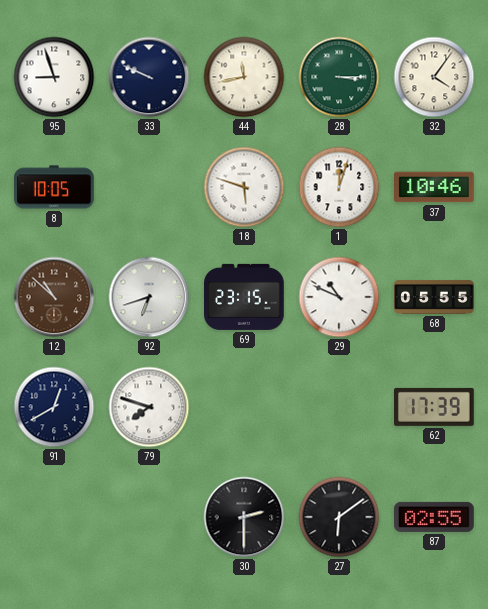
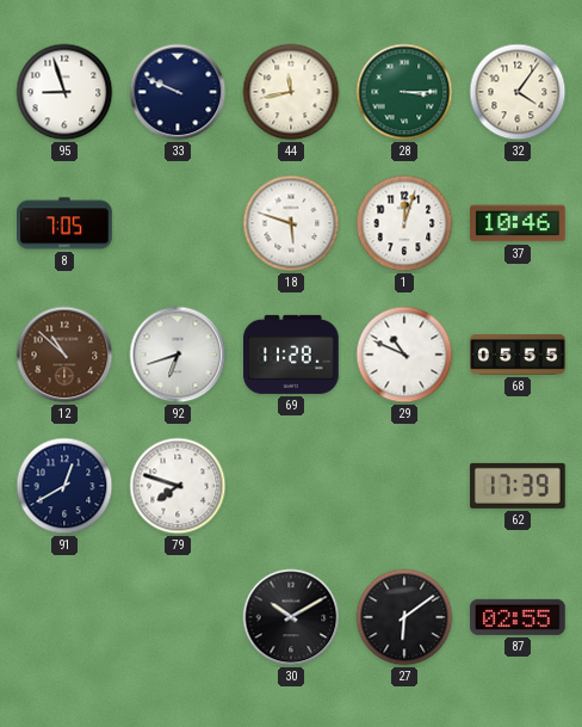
8: 10:05 -> 7:05
69: 23:15 -> 11:28
30: 2:30 -> 10:10
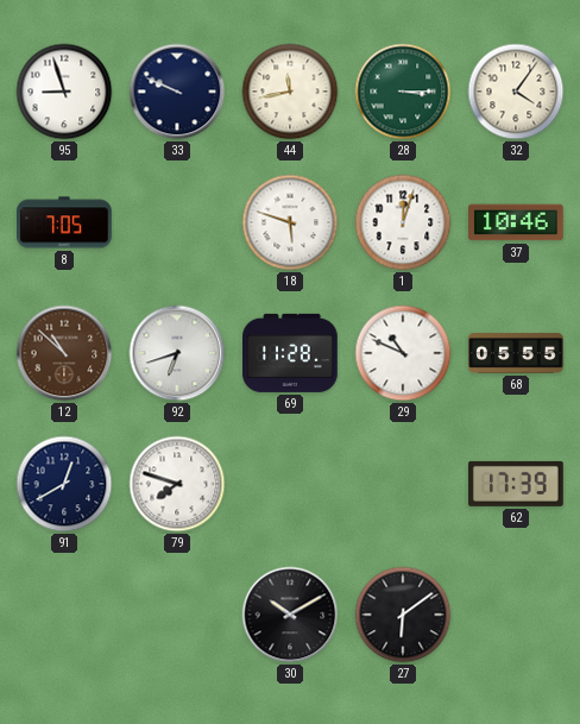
87: 02:55 -> none
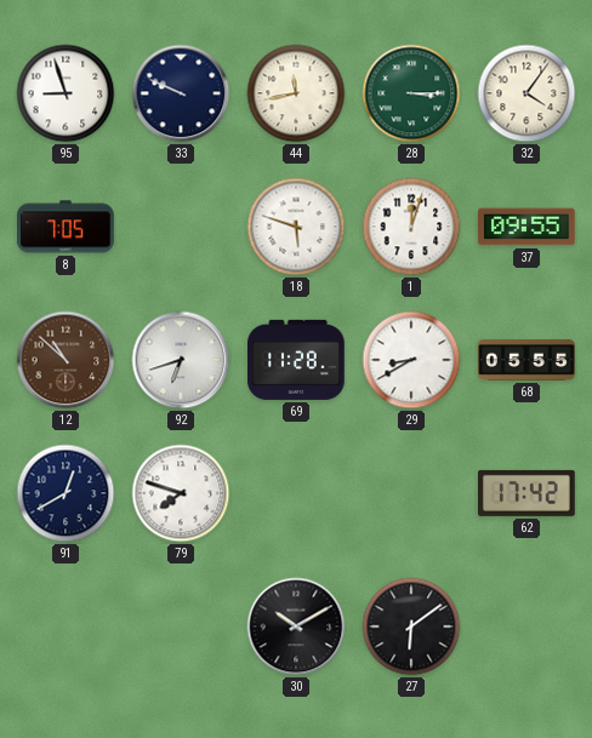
37: 10:46 -> 09:55
29: 10:49 -> 8:40
62: 17:39 -> 17:42
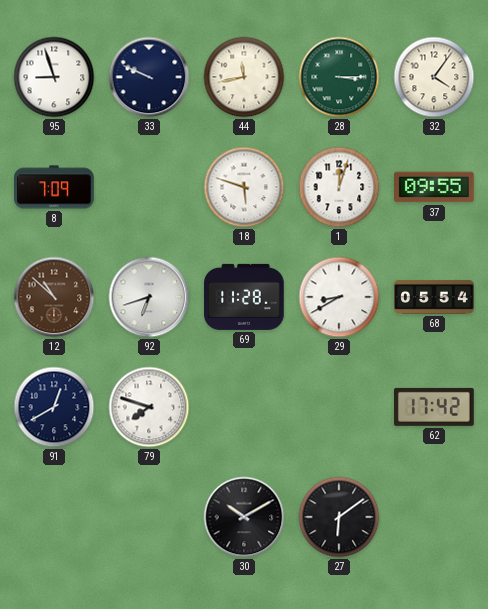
8: 7:05 -> 7:09
68: 05:55 -> 05:54
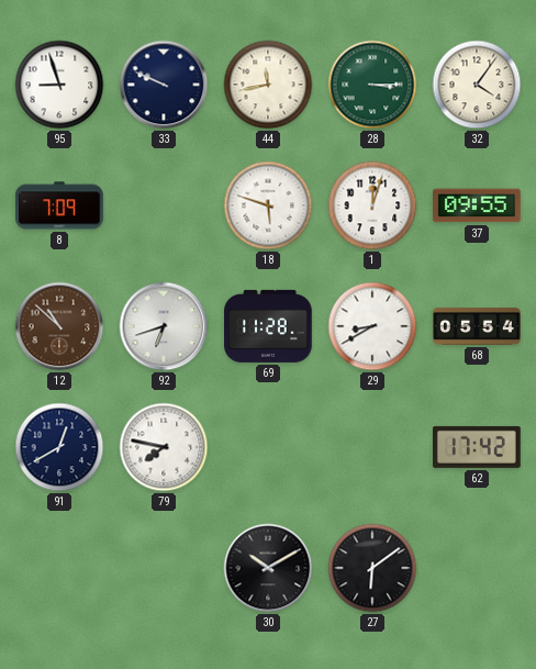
79: 7:48 -> 7:47
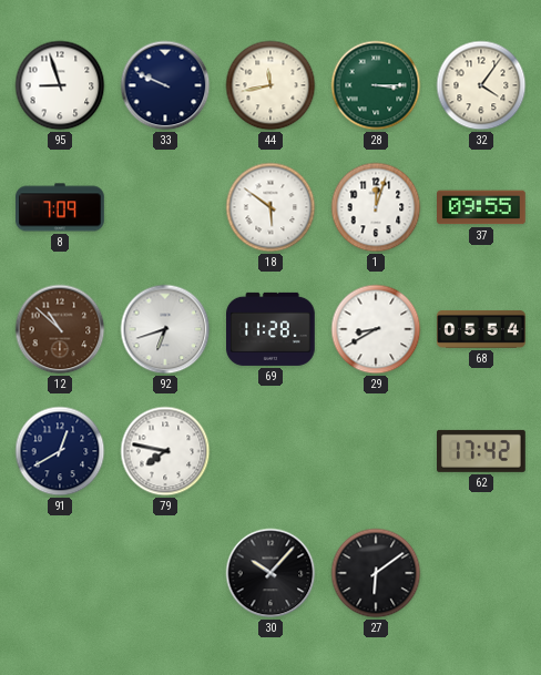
18: 5:48 -> 5:51
30: 10:10 -> 10:07
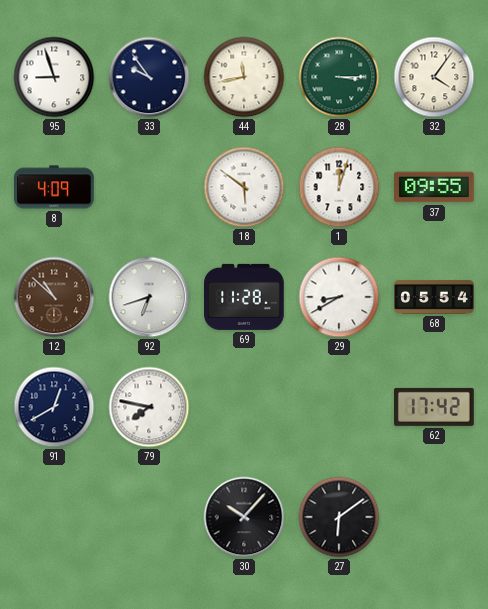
33: 9:49 -> 9:54
8: 7:09 -> 4:09
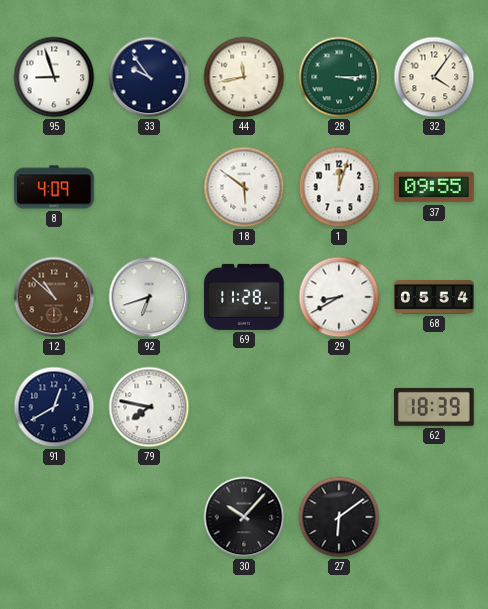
62: 17:42 -> 18:39
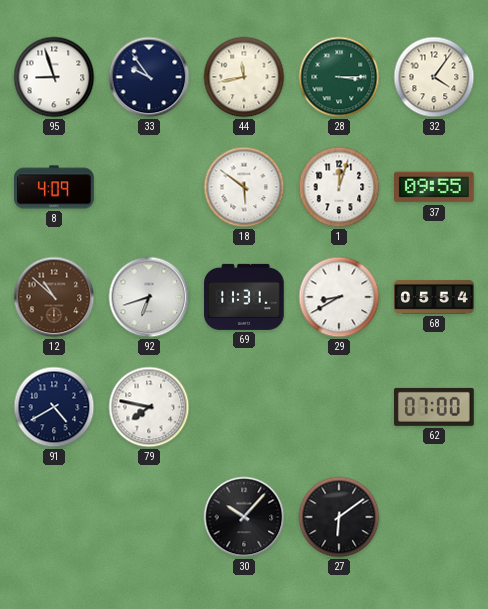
69: 11:28 -> 11:31
91: 12:40 -> 4:40
62: 18:39 -> 07:00
